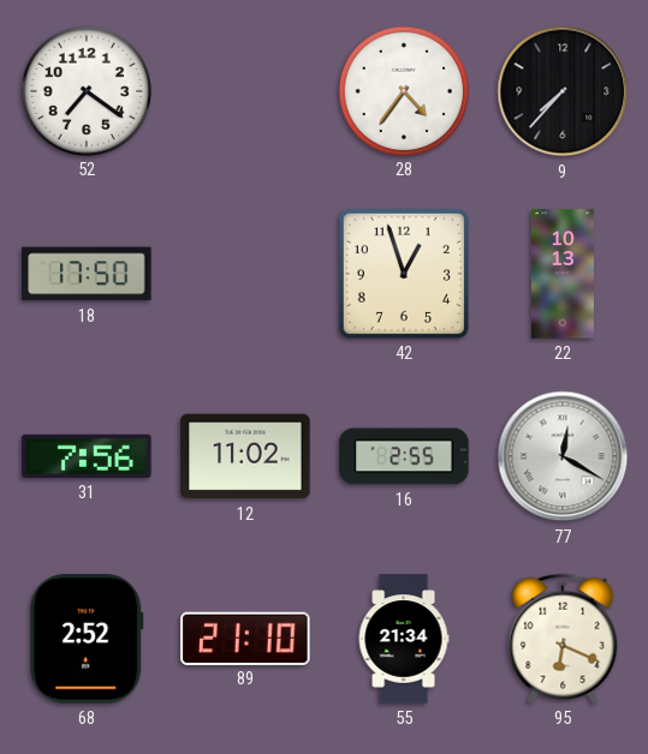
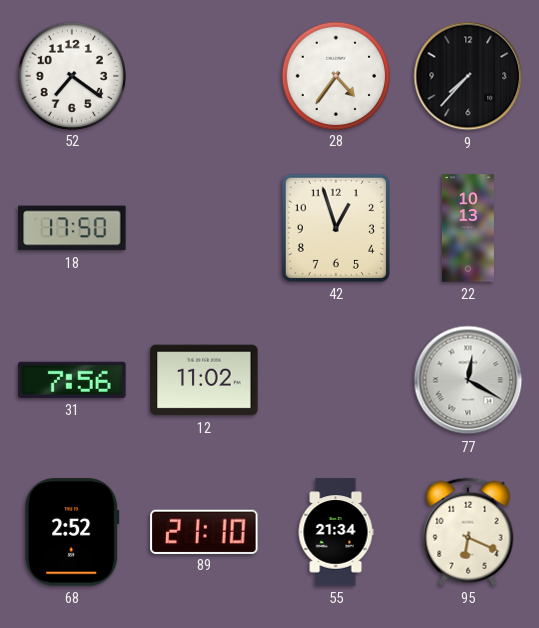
16: 2:55 -> none
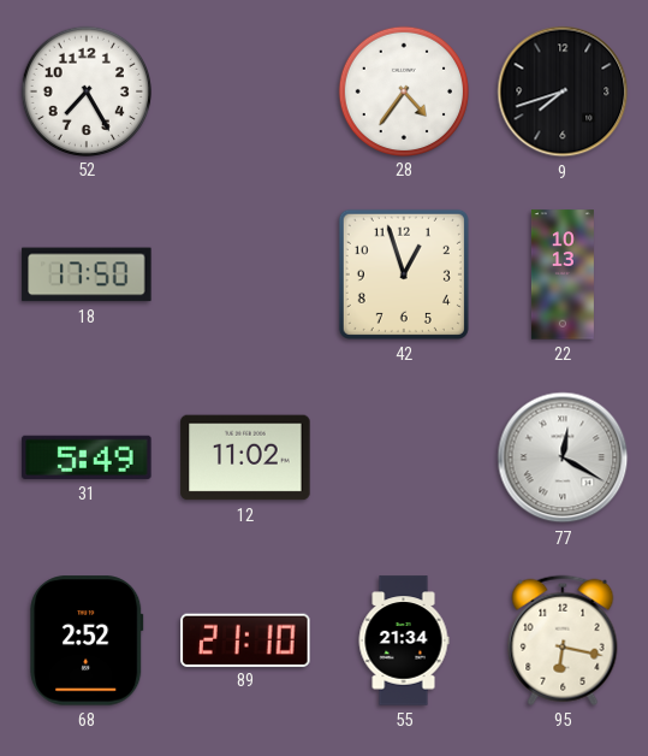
52: 7:21 -> 7:25
9: 7:37 -> 7:42
31: 7:56 -> 5:49
95: 6:19 -> 6:17
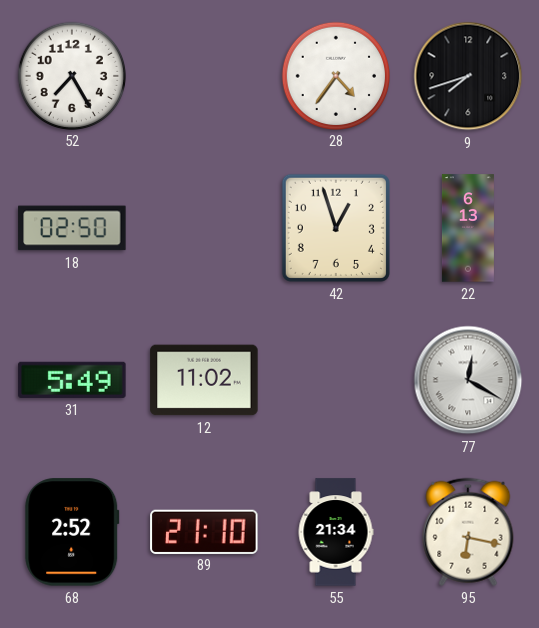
18: 17:50 -> 02:50
22: 10:13 -> 6:13
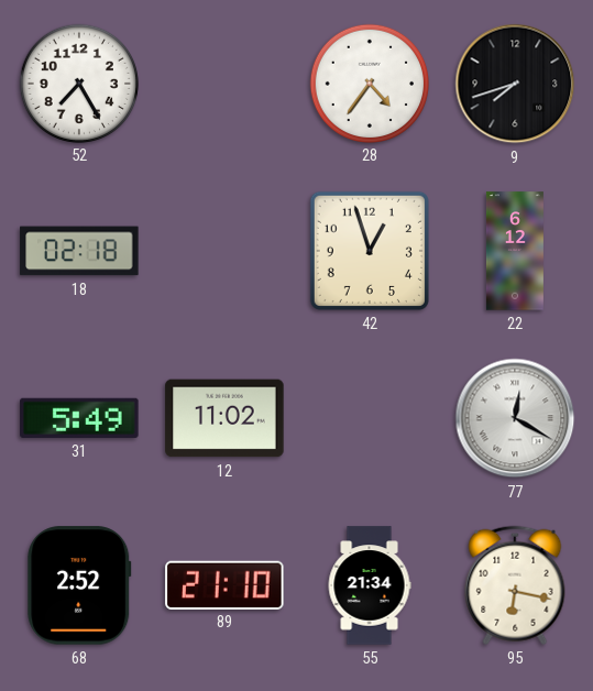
18: 02:50 -> 02:18
22: 6:13 -> 6:12
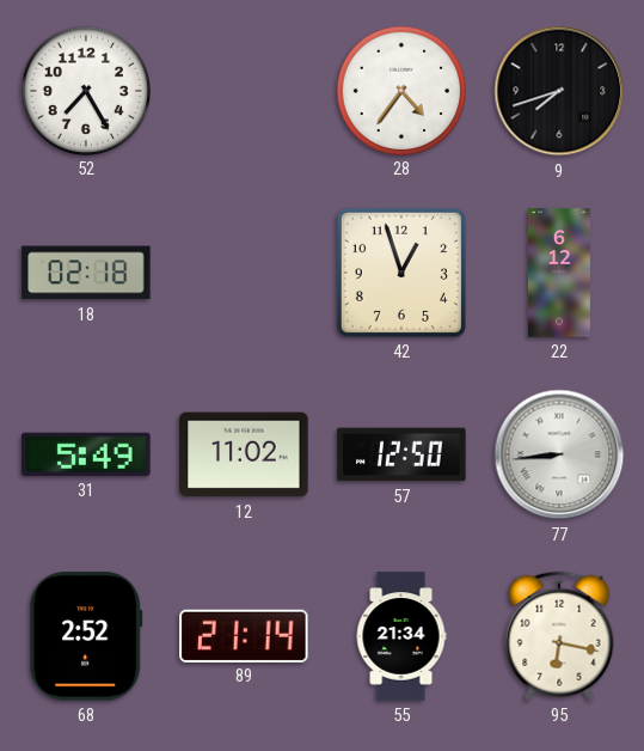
57: none -> 12:50
77: 12:20 -> 8:44
89: 21:10 -> 21:14
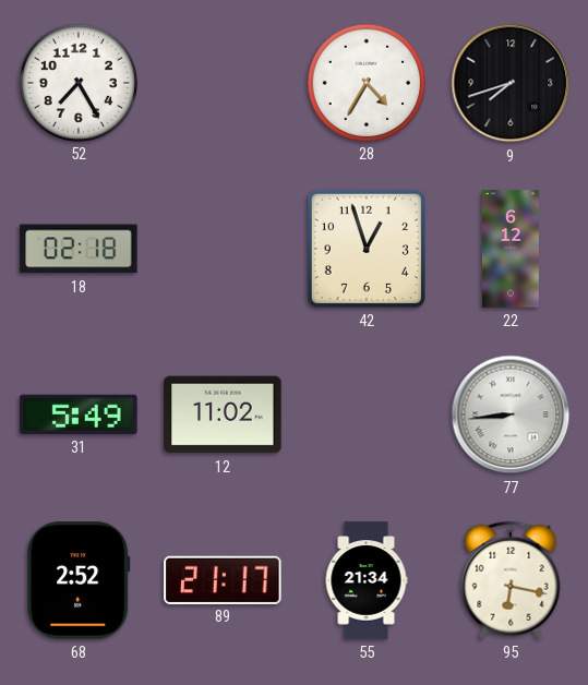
28: 4:36 -> 4:35
57: 12:50 -> none
89: 21:14 -> 21:17
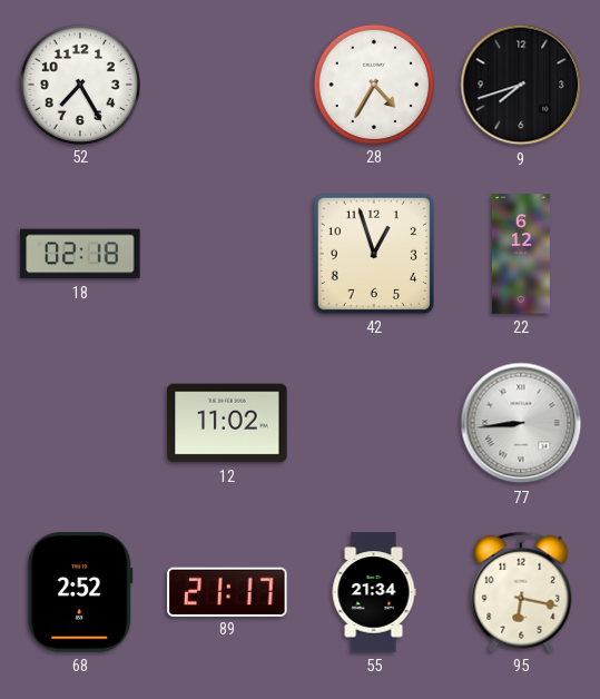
31: 5:49 -> none
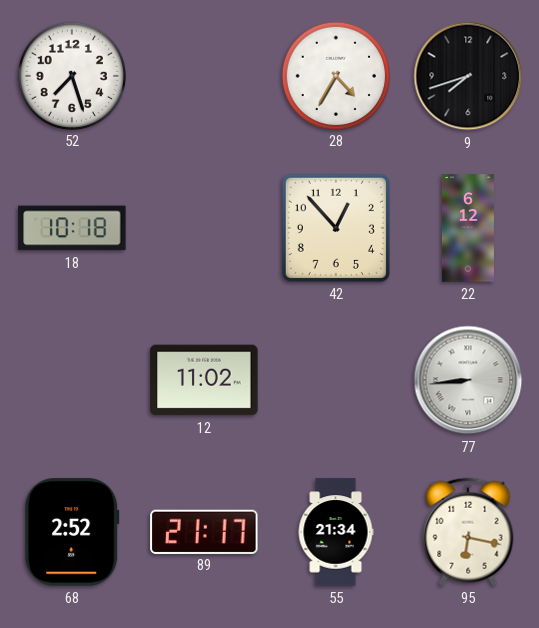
52: 7:25 -> 7:27
18: 02:18 -> 10:18
42: 12:57 -> 12:53
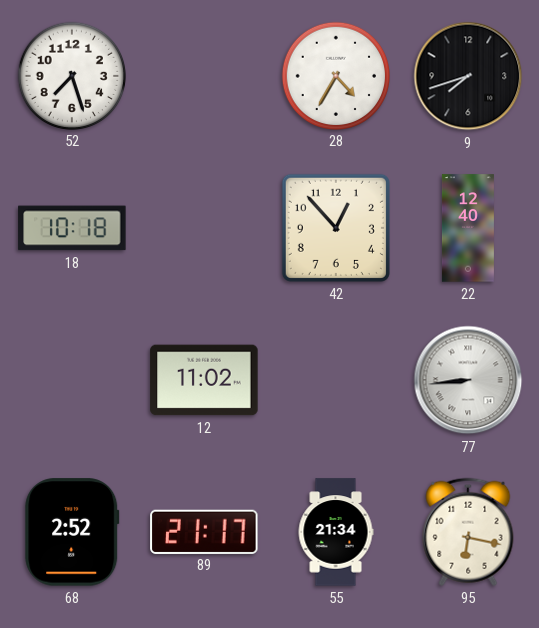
22: 6:12 -> 12:40
